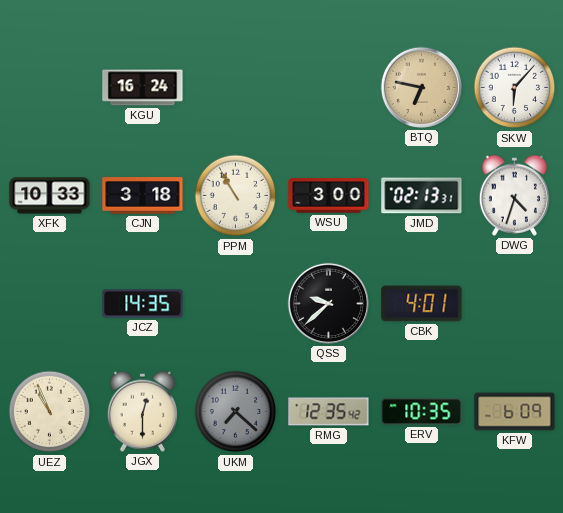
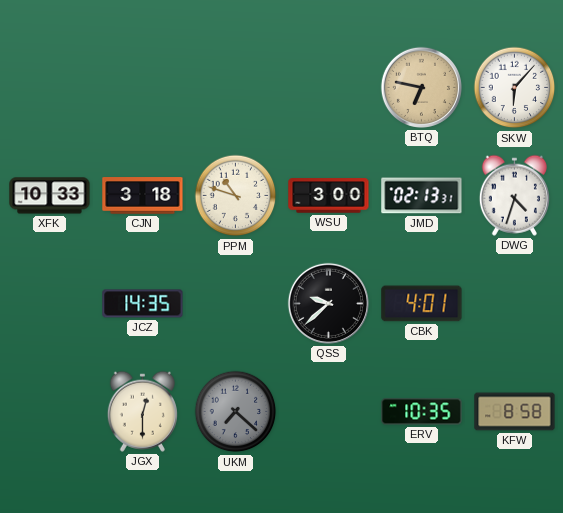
KGU: 16:24 -> none
PPM: 10:55 -> 10:48
UEZ: 10:56 -> none
RMG: 12:35 -> none
KFW: 6:09 -> 8:58
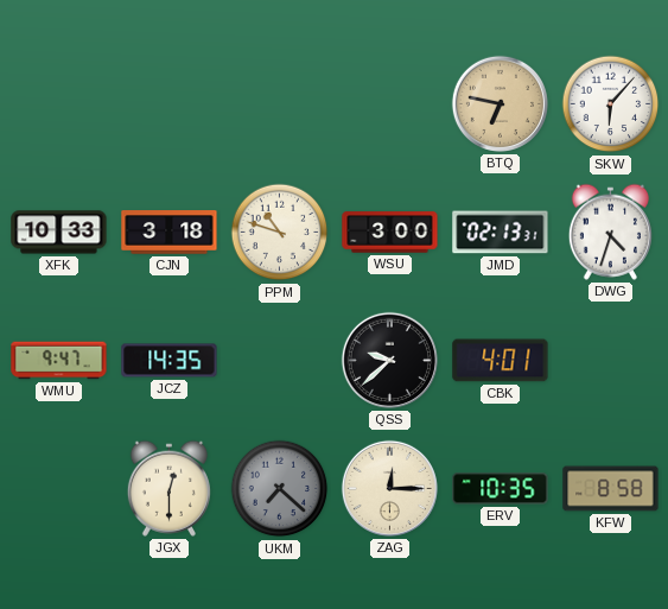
WMU: none -> 9:47
ZAG: none -> 12:15
